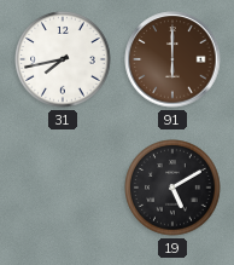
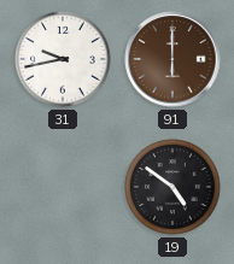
31: 7:43 -> 9:43
19: 5:10 -> 4:51
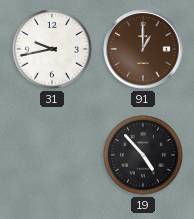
91: 6:00 -> 1:00
19: 4:51 -> 4:53
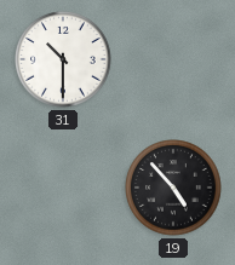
31: 9:43 -> 10:30
91: 1:00 -> none
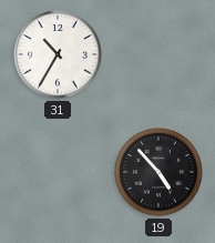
31: 10:30 -> 10:35
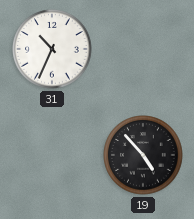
31: 10:35 -> 10:34
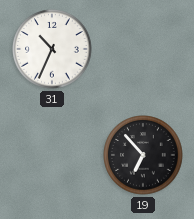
19: 4:53 -> 6:53
